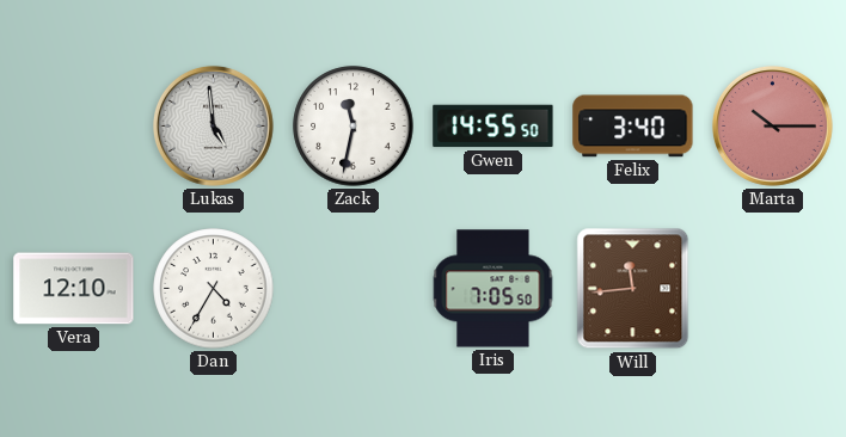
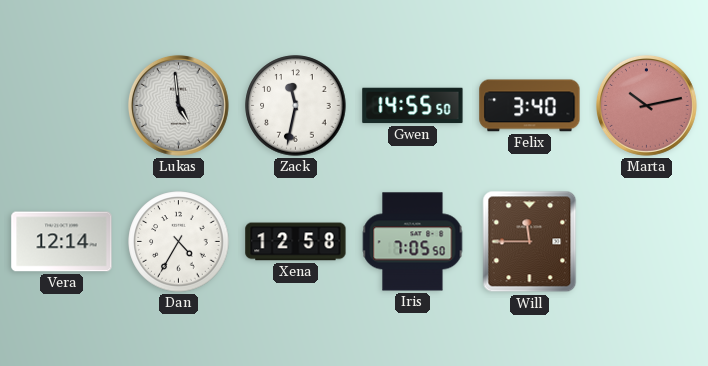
Marta: 10:15 -> 10:13
Vera: 12:10 -> 12:14
Xena: none -> 12:58
Will: 11:44 -> 11:45
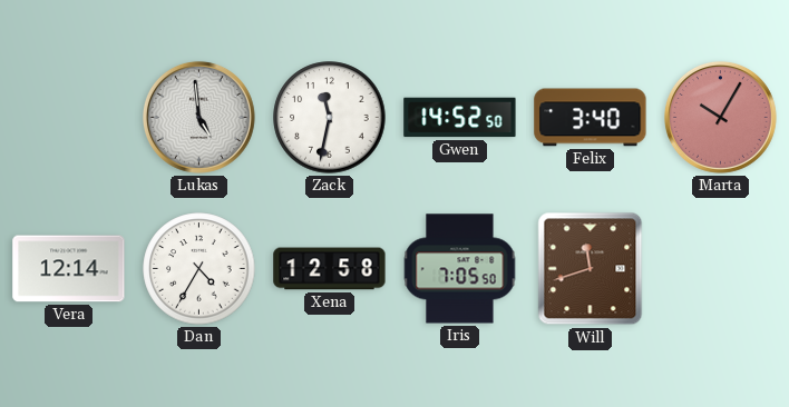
Gwen: 14:55 -> 14:52
Marta: 10:13 -> 10:05
Will: 11:45 -> 11:42
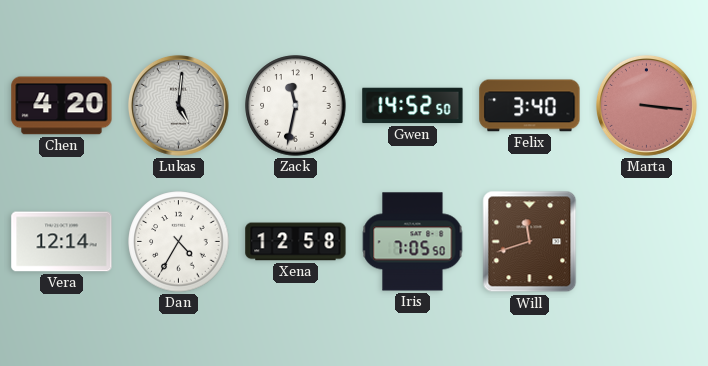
Chen: none -> 4:20
Lukas: 4:59 -> 5:01
Marta: 10:05 -> 3:16
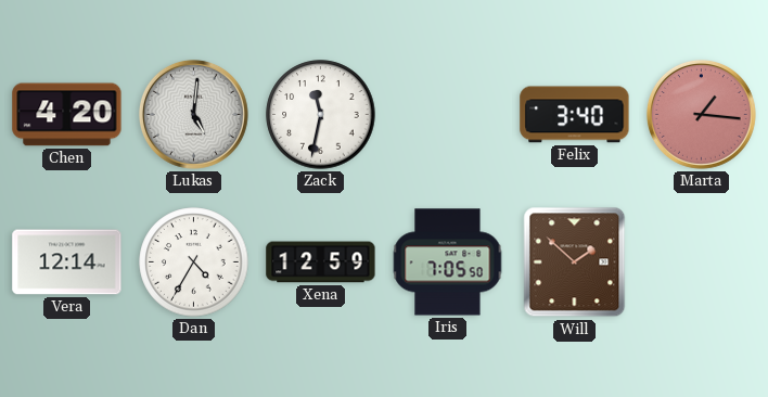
Gwen: 14:52 -> none
Marta: 3:16 -> 1:16
Xena: 12:58 -> 12:59
Will: 11:42 -> 1:52
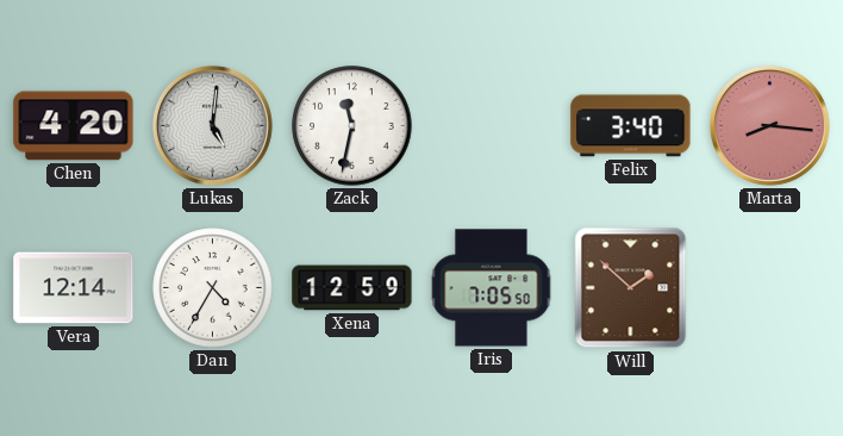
Marta: 1:16 -> 8:16
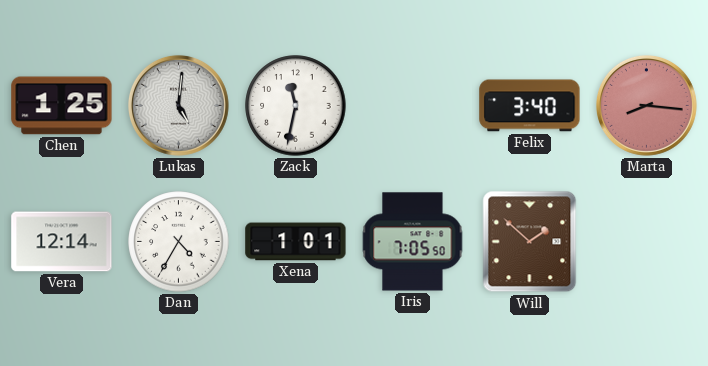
Chen: 4:20 -> 1:25
Xena: 12:59 -> 1:01
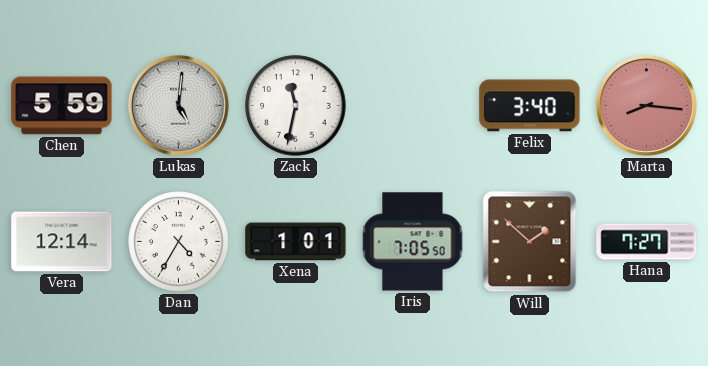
Chen: 1:25 -> 5:59
Hana: none -> 7:27
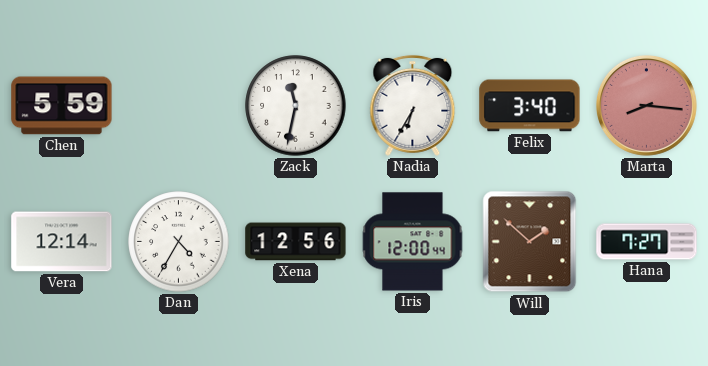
Lukas: 5:01 -> none
Nadia: none -> 6:35
Xena: 1:01 -> 12:56
Iris: 7:05 -> 12:00
